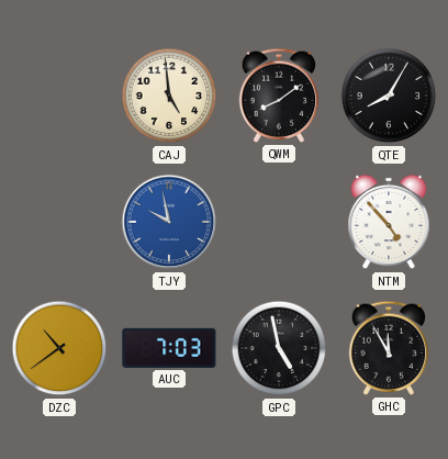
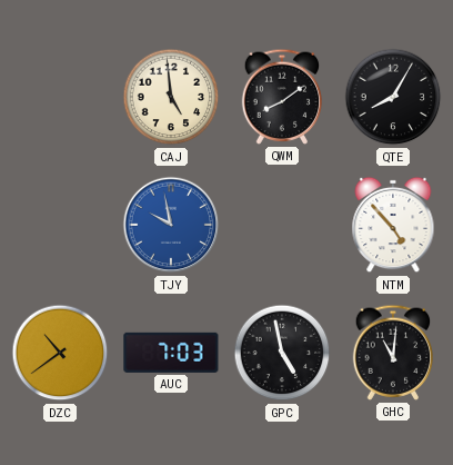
GHC: 11:55 -> 11:01
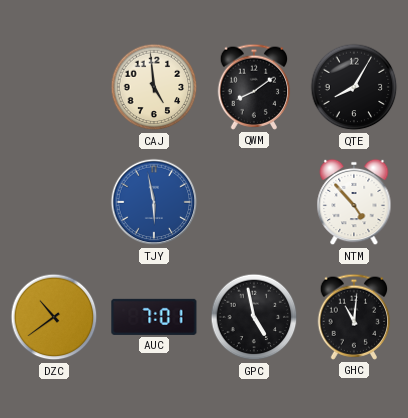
TJY: 9:58 -> 5:58
AUC: 7:03 -> 7:01
